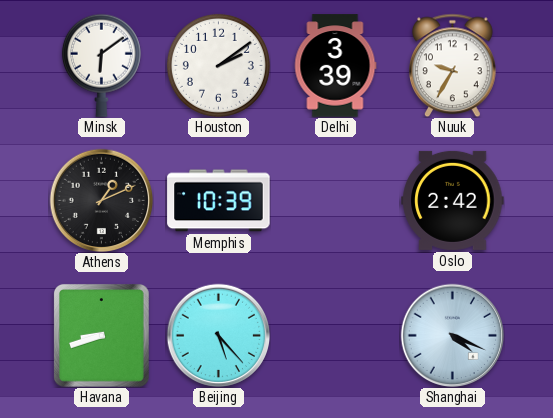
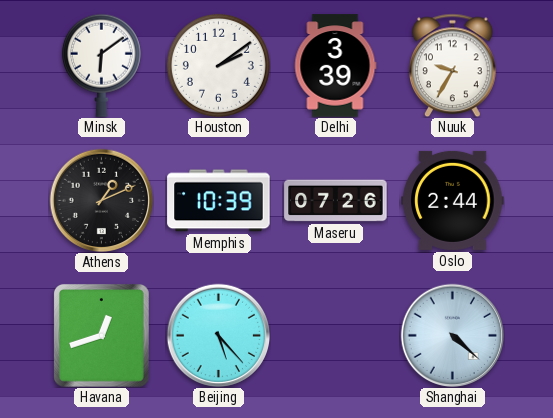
Maseru: none -> 07:26
Oslo: 2:42 -> 2:44
Havana: 8:42 -> 12:42
Shanghai: 4:19 -> 4:22
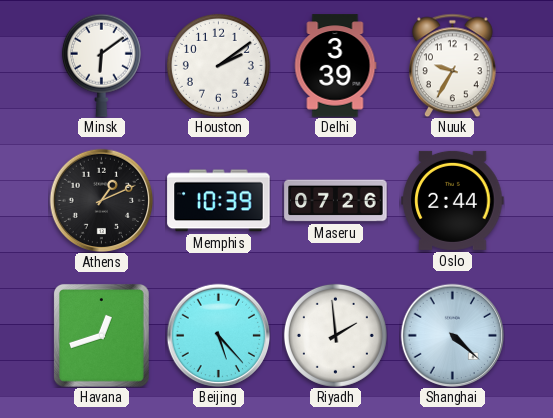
Riyadh: none -> 1:59
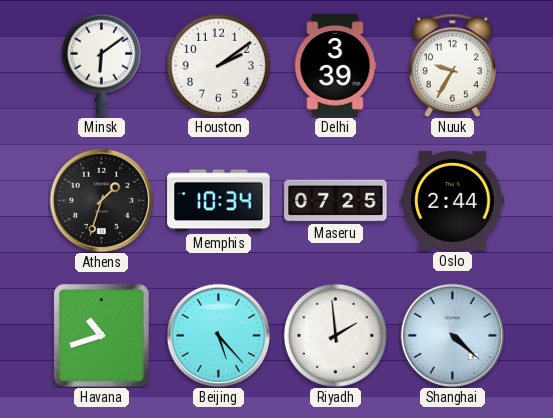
Athens: 1:11 -> 1:33
Memphis: 10:39 -> 10:34
Maseru: 07:26 -> 07:25
Havana: 12:42 -> 10:42
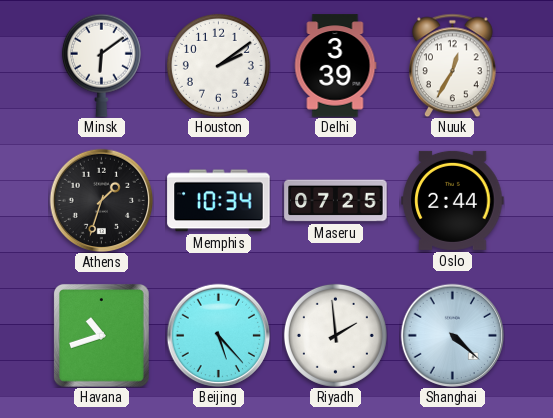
Nuuk: 9:35 -> 12:35
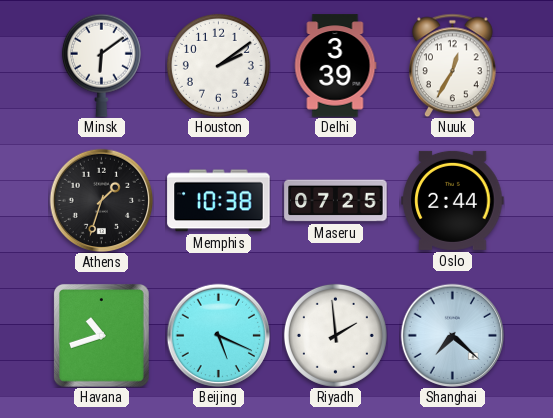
Memphis: 10:34 -> 10:38
Beijing: 5:23 -> 5:19
Shanghai: 4:22 -> 7:22
